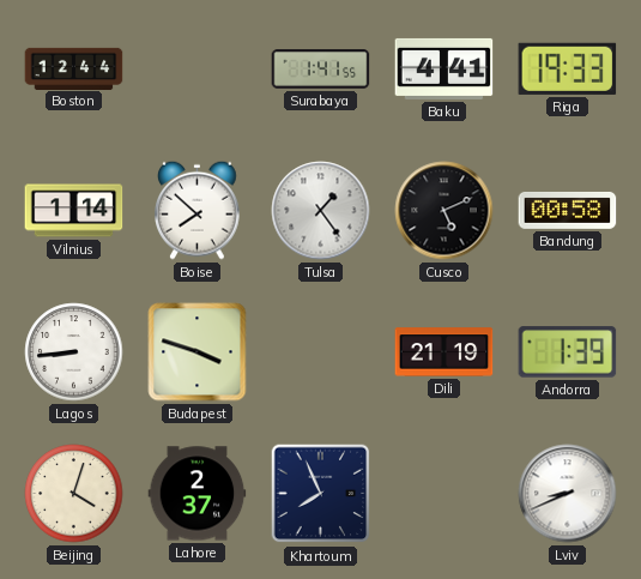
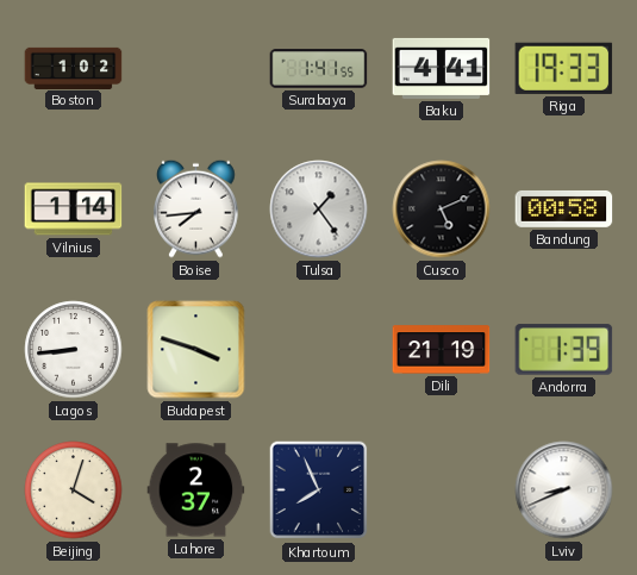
Boston: 12:44 -> 1:02
Boise: 7:52 -> 7:44
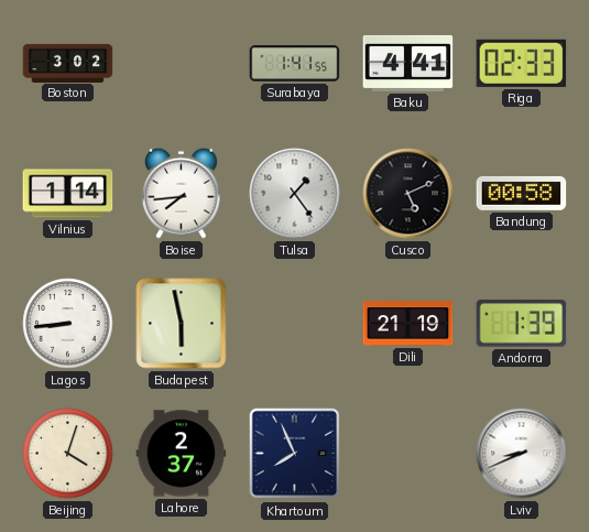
Boston: 1:02 -> 3:02
Riga: 19:33 -> 02:33
Budapest: 3:48 -> 5:58
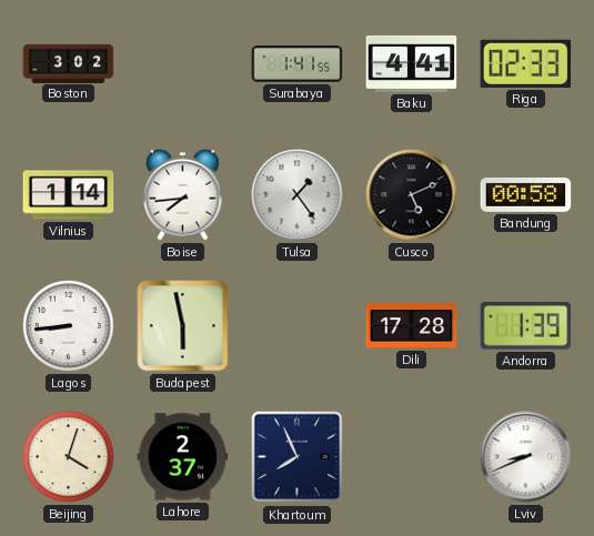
Dili: 21:19 -> 17:28
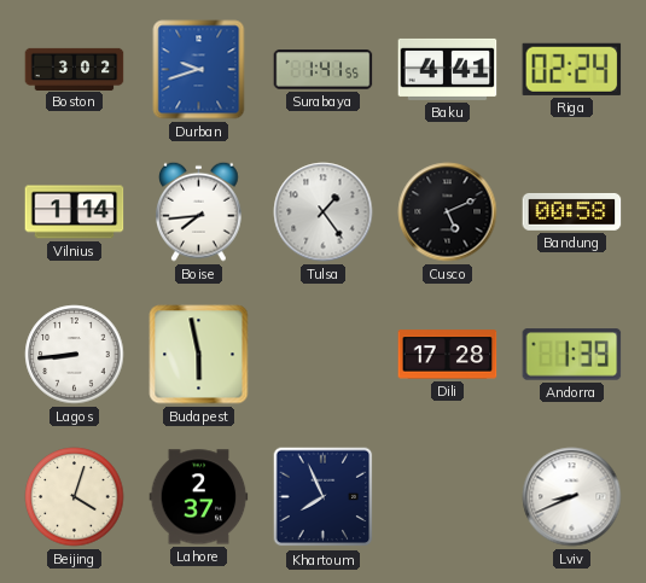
Durban: none -> 9:42
Riga: 02:33 -> 02:24
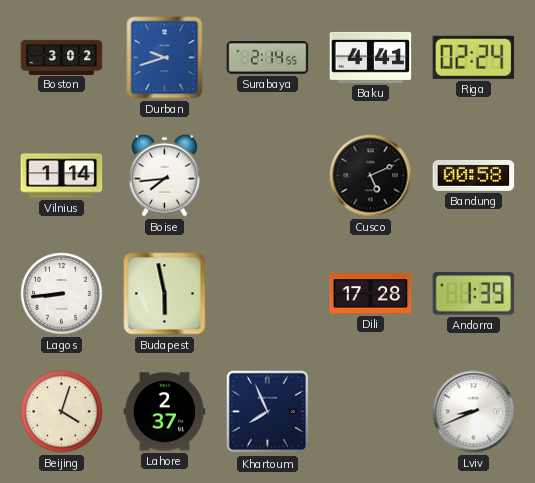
Surabaya: 1:41 -> 2:14
Tulsa: 1:24 -> none
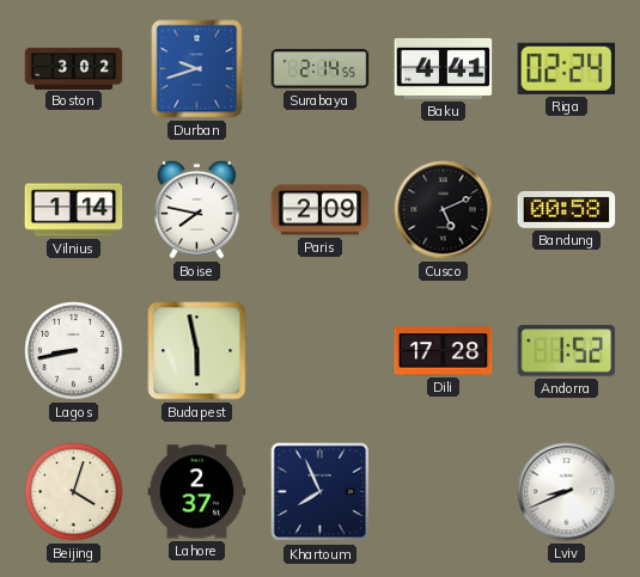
Boise: 7:44 -> 7:47
Paris: none -> 2:09
Lagos: 8:44 -> 8:43
Andorra: 1:39 -> 1:52
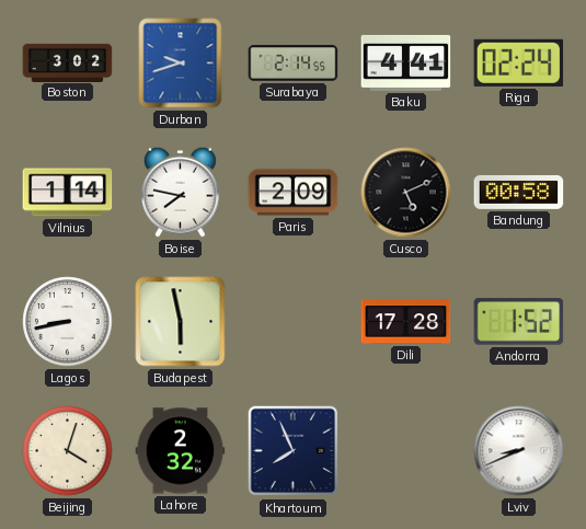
Lahore: 2:37 -> 2:32
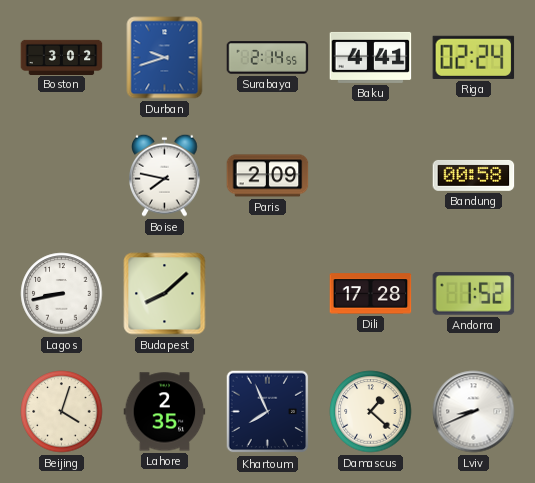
Vilnius: 1:14 -> none
Cusco: 5:11 -> none
Budapest: 5:58 -> 8:08
Lahore: 2:32 -> 2:35
Damascus: none -> 1:22
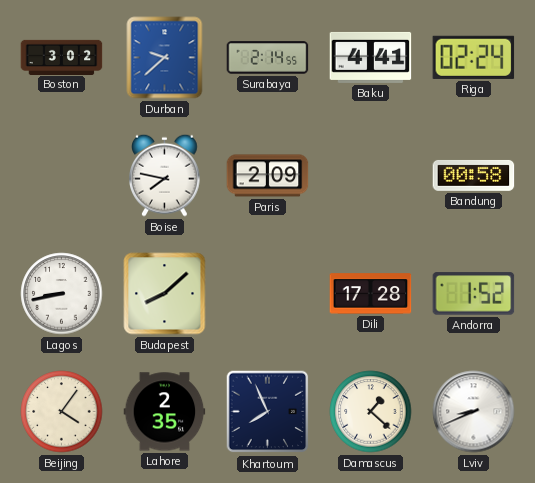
Durban: 9:42 -> 9:38
Beijing: 4:03 -> 4:06
